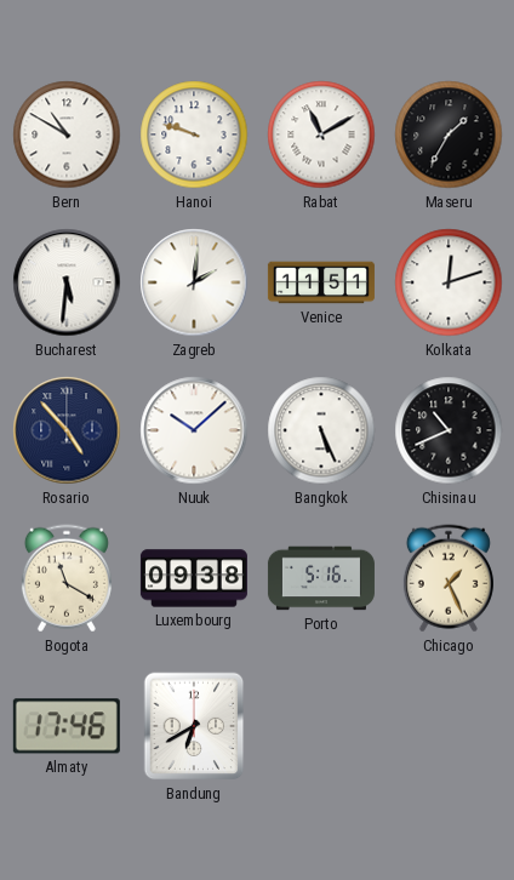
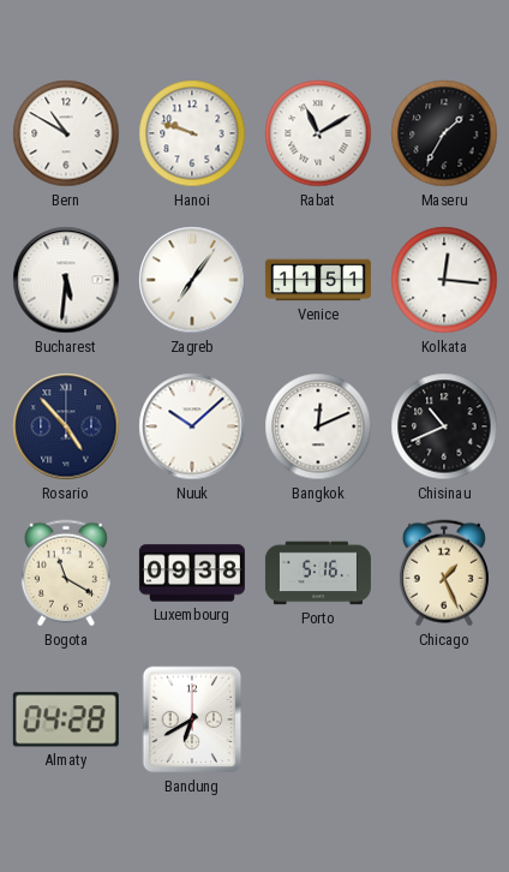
Zagreb: 2:01 -> 7:06
Kolkata: 12:12 -> 12:16
Bangkok: 5:26 -> 12:11
Almaty: 17:46 -> 04:28
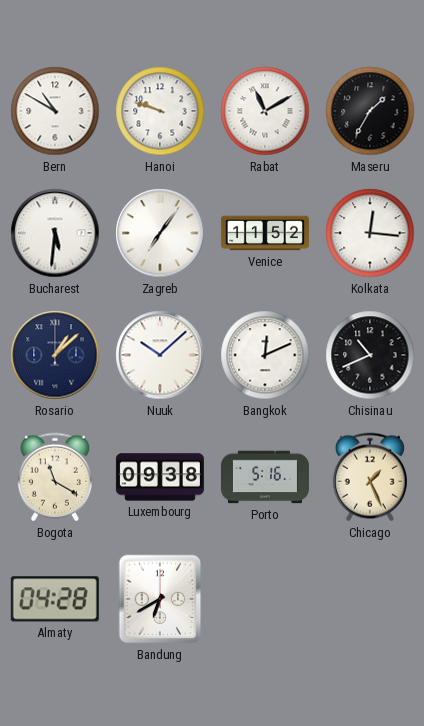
Venice: 11:51 -> 11:52
Rosario: 4:53 -> 1:08
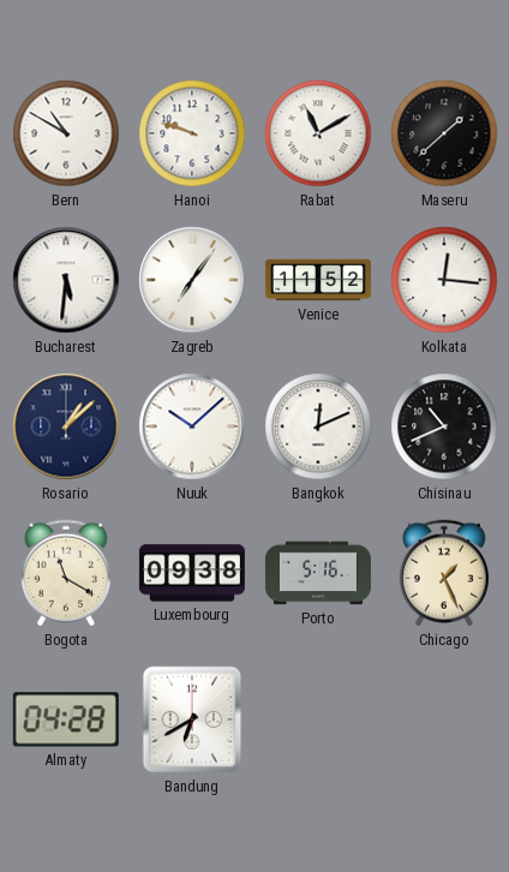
Maseru: 1:35 -> 1:38
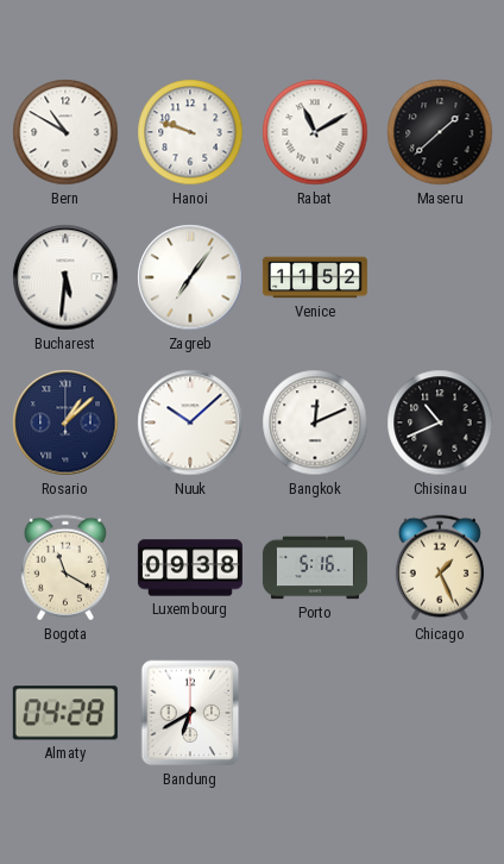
Kolkata: 12:16 -> none
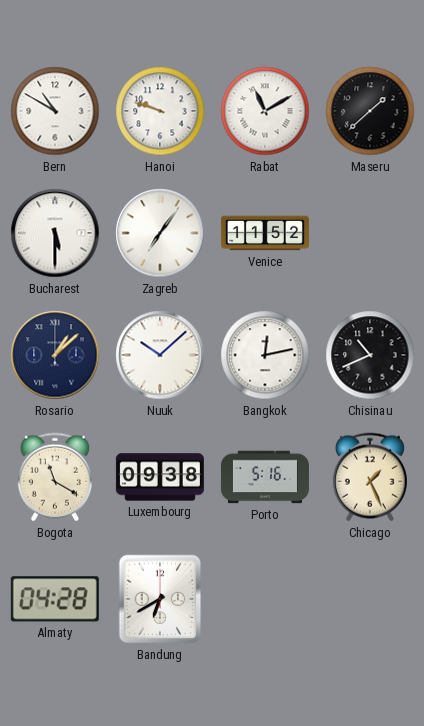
Bucharest: 5:31 -> 5:30
Bangkok: 12:11 -> 12:13
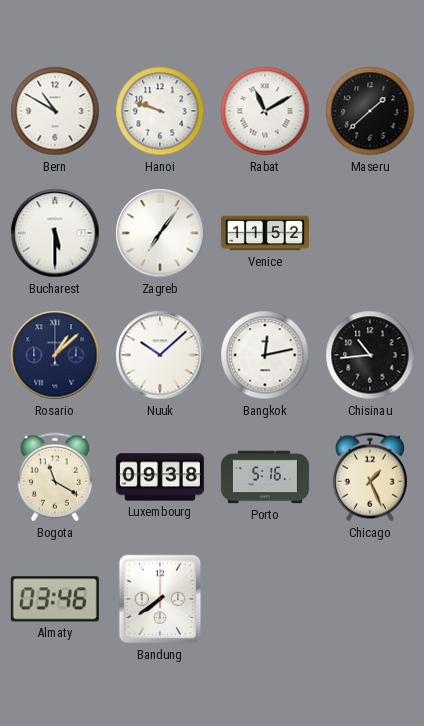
Chisinau: 10:41 -> 10:44
Almaty: 04:28 -> 03:46
Bandung: 6:40 -> 7:39
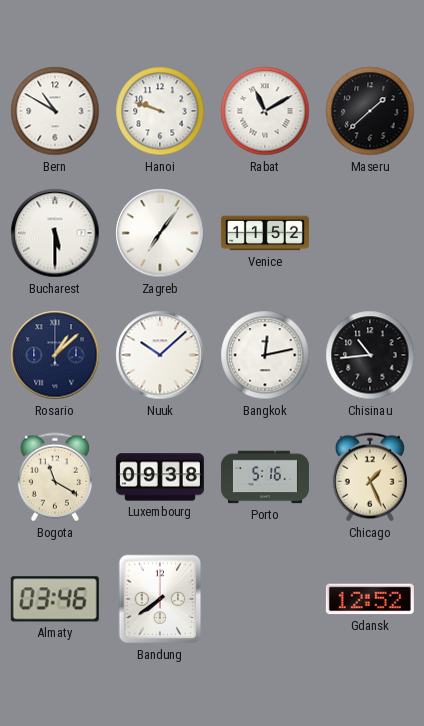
Gdansk: none -> 12:52
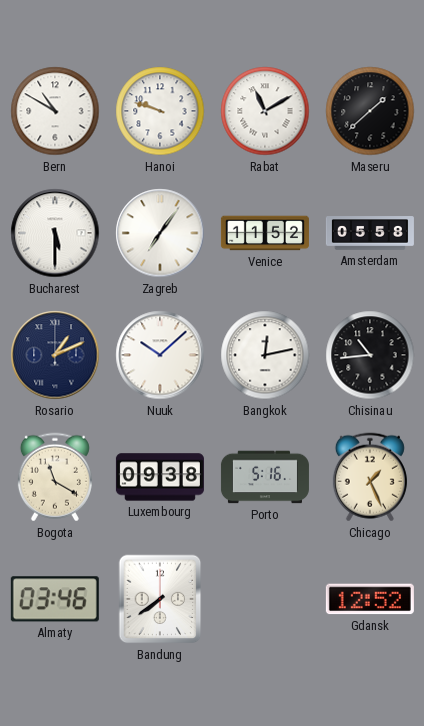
Amsterdam: none -> 05:58
Rosario: 1:08 -> 1:11
